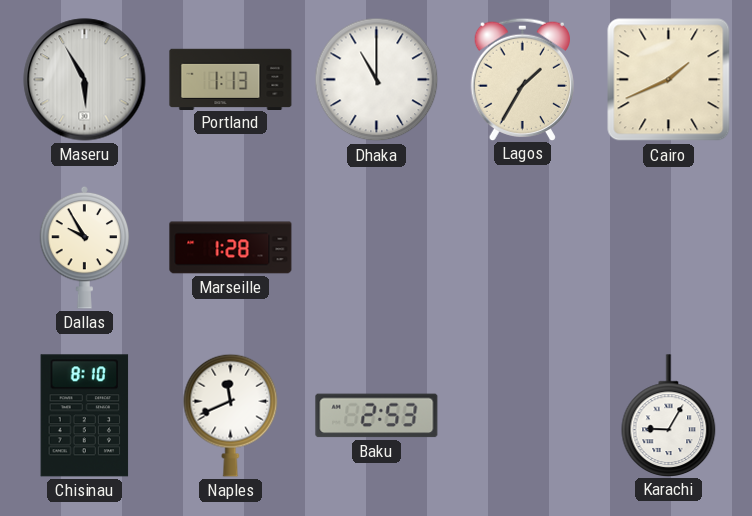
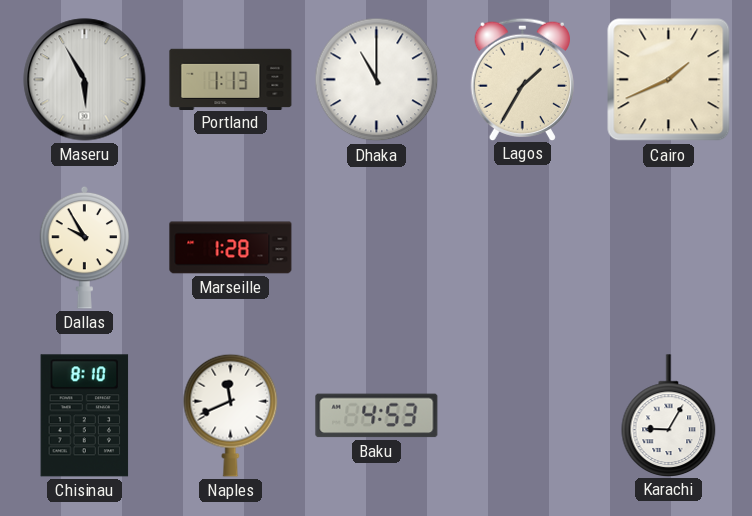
Baku: 2:53 -> 4:53
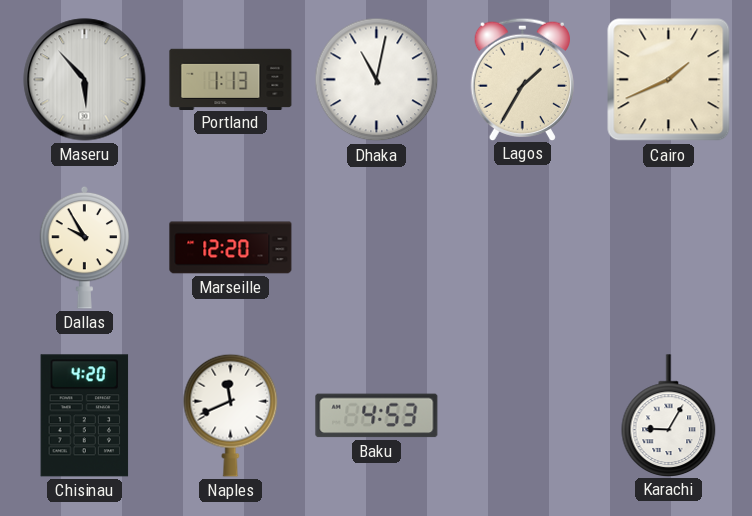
Maseru: 5:55 -> 5:53
Dhaka: 11:00 -> 11:02
Marseille: 1:28 -> 12:20
Chisinau: 8:10 -> 4:20
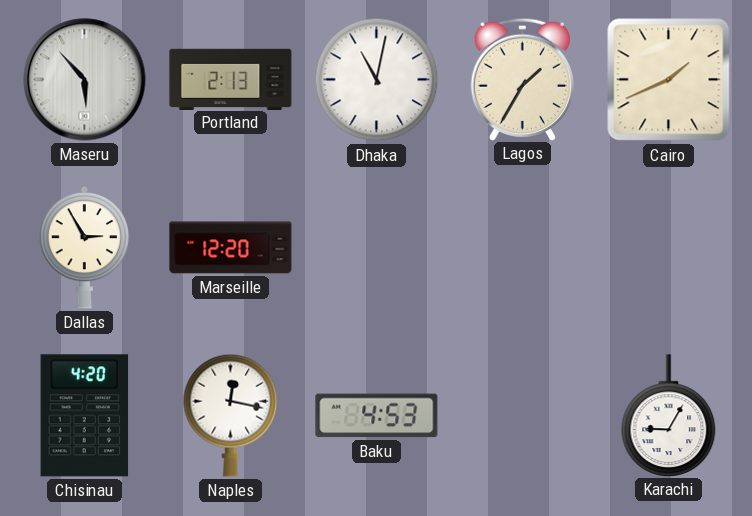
Portland: 1:13 -> 2:13
Dallas: 9:55 -> 2:55
Naples: 11:41 -> 12:17
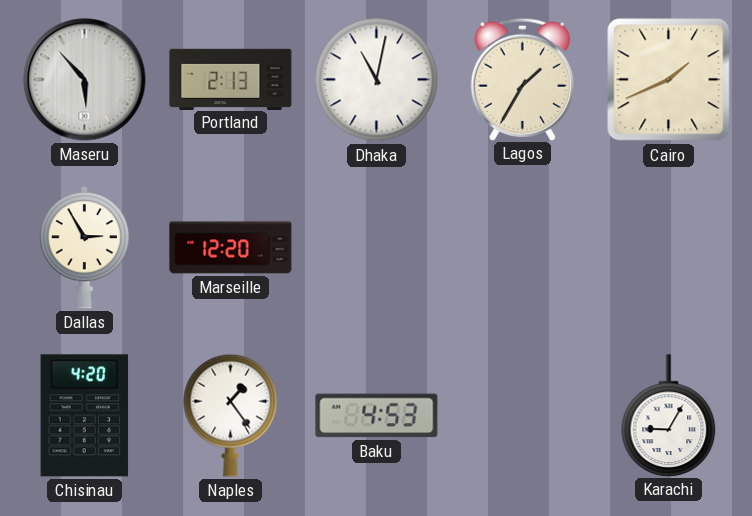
Naples: 12:17 -> 1:24
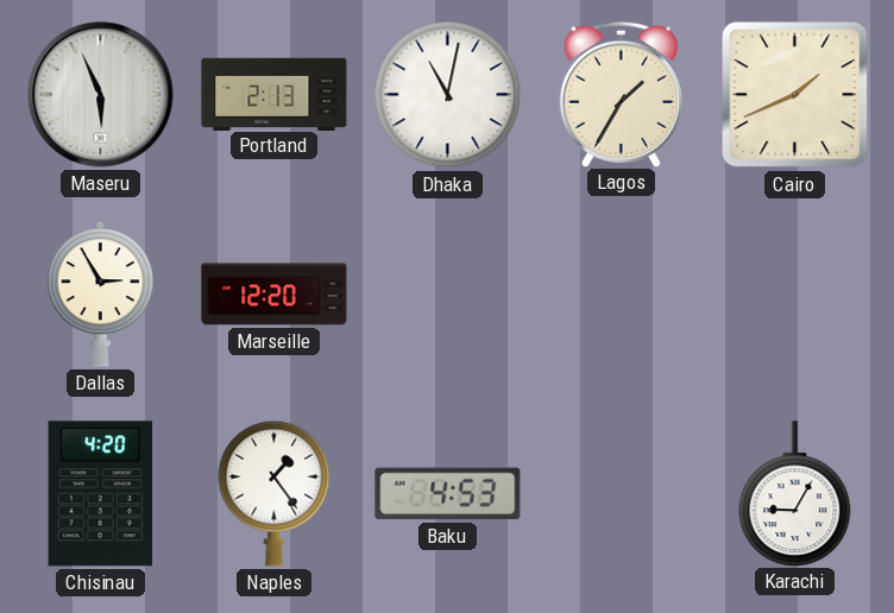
Maseru: 5:53 -> 5:56
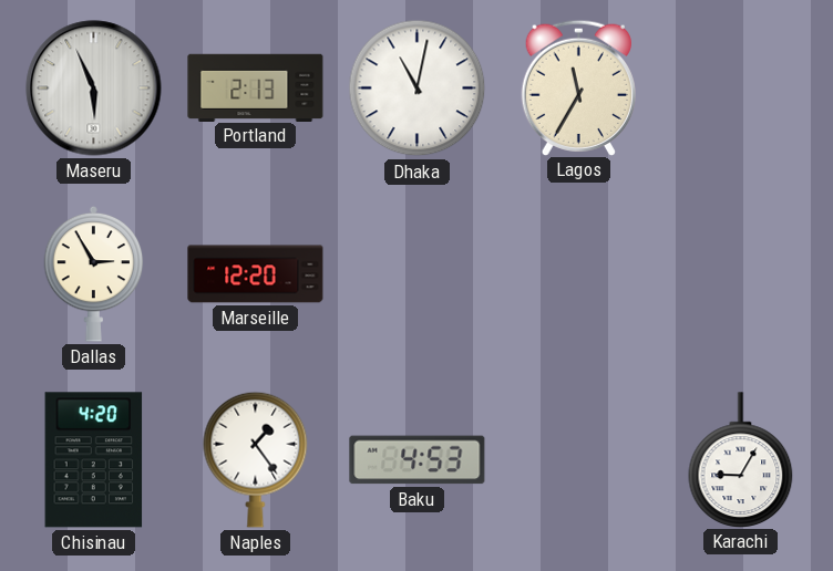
Lagos: 1:35 -> 11:35
Cairo: 1:41 -> none
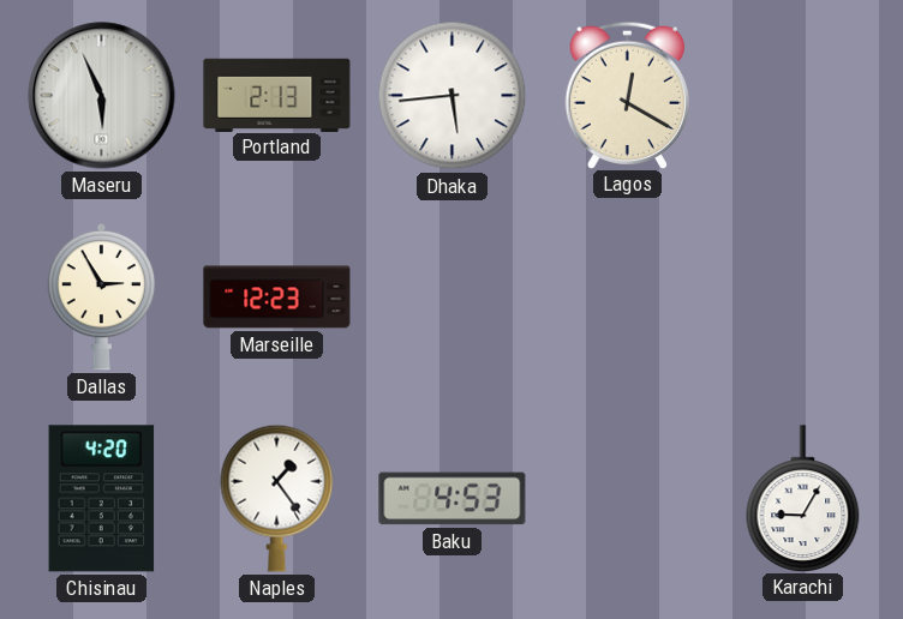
Dhaka: 11:02 -> 5:44
Lagos: 11:35 -> 12:20
Marseille: 12:20 -> 12:23
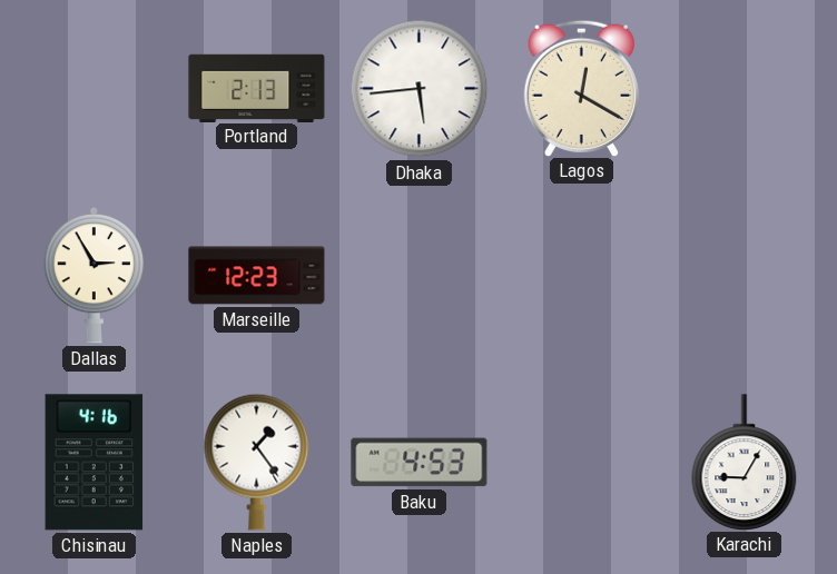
Maseru: 5:56 -> none
Chisinau: 4:20 -> 4:16
